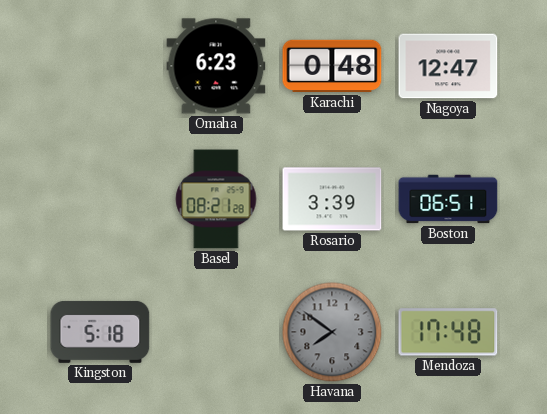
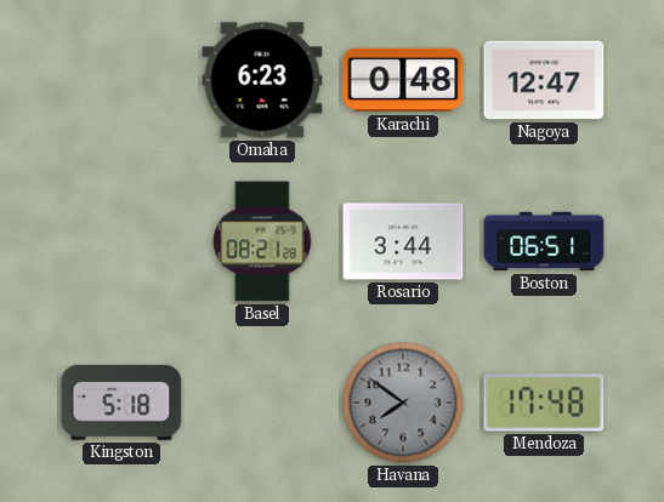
Rosario: 3:39 -> 3:44
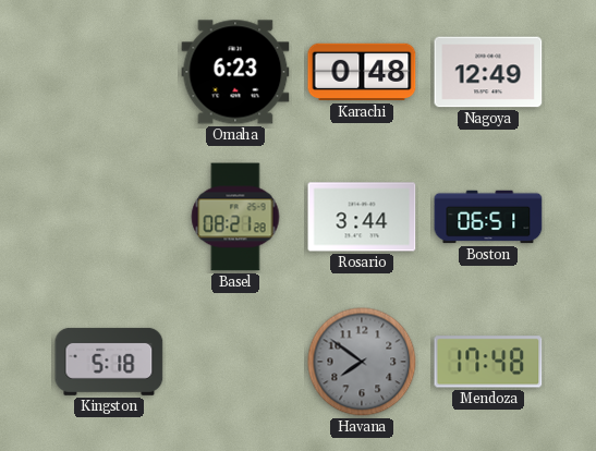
Nagoya: 12:47 -> 12:49
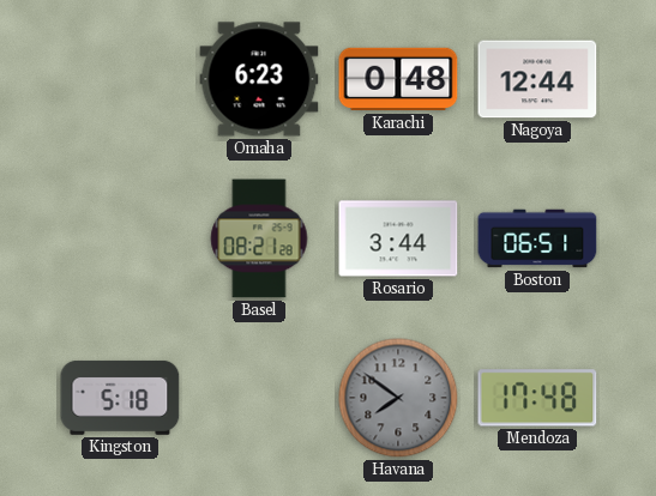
Nagoya: 12:49 -> 12:44
